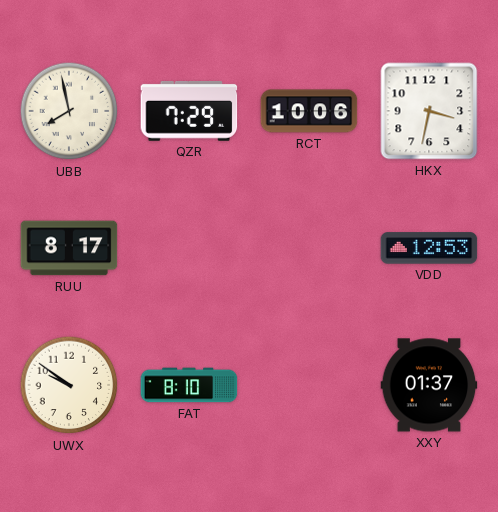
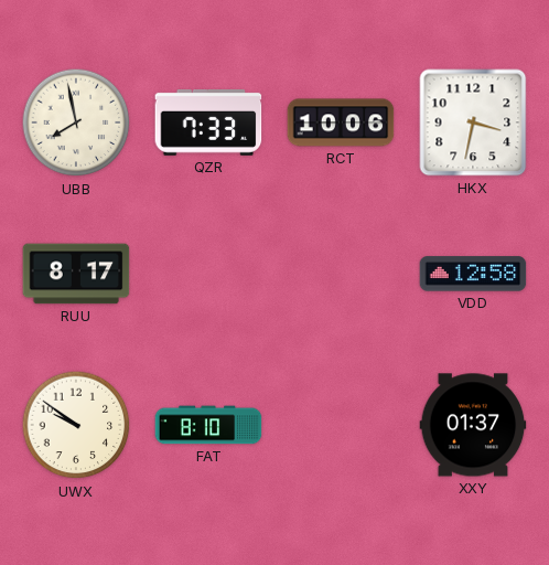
QZR: 7:29 -> 7:33
VDD: 12:53 -> 12:58
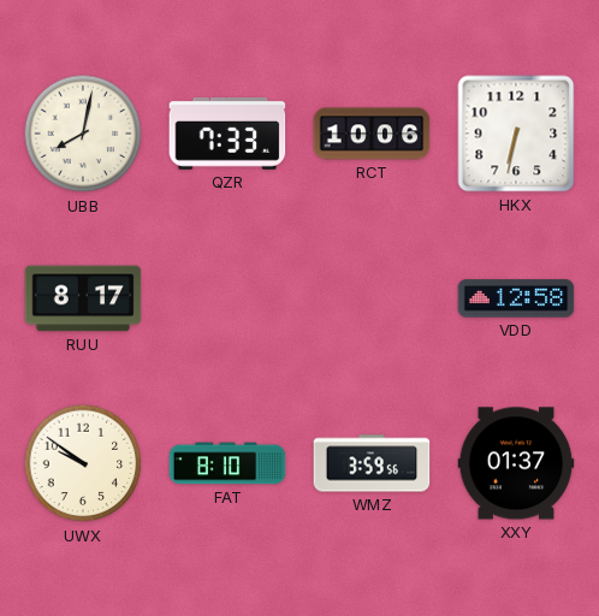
UBB: 7:58 -> 8:02
HKX: 3:32 -> 6:32
WMZ: none -> 3:59
